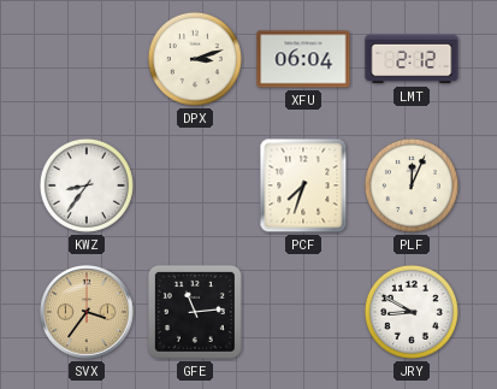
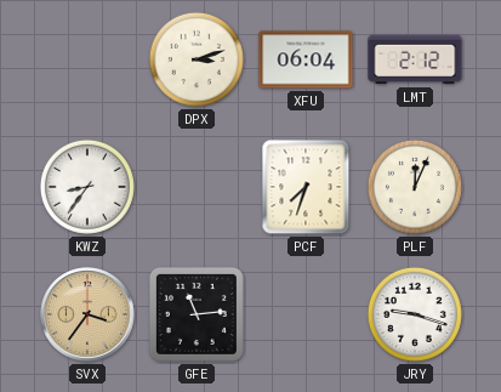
JRY: 8:50 -> 9:18
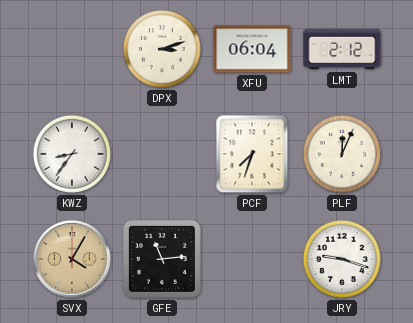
SVX: 3:36 -> 4:05
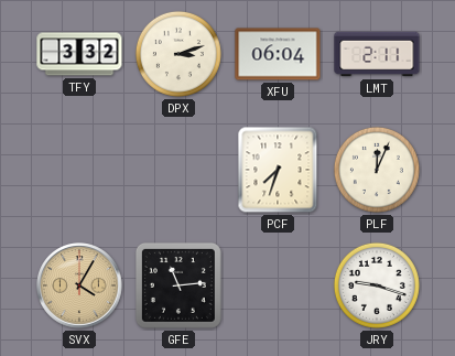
TFY: none -> 3:32
LMT: 2:12 -> 2:11
KWZ: 8:36 -> none
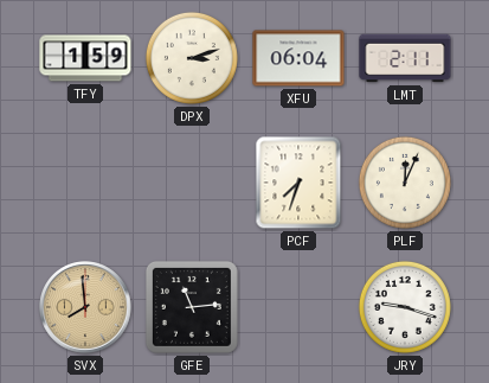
TFY: 3:32 -> 1:59
SVX: 4:05 -> 7:59
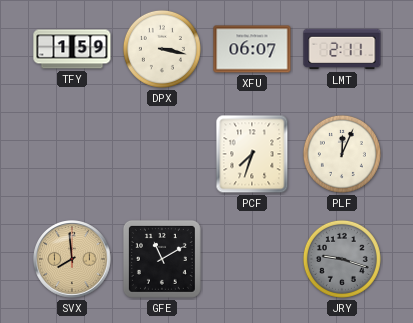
DPX: 3:12 -> 3:17
XFU: 06:04 -> 06:07
GFE: 11:14 -> 11:10
JRY dial: white -> grey
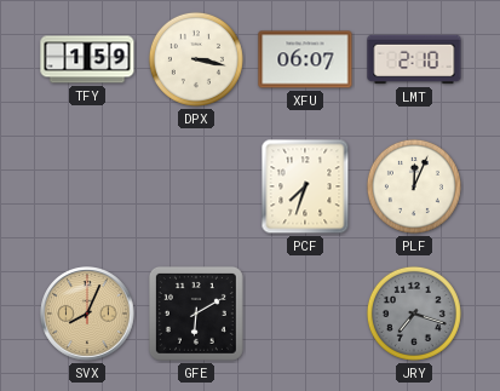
LMT: 2:11 -> 2:10
SVX: 7:59 -> 8:04
GFE: 11:10 -> 6:10
JRY: 9:18 -> 7:18
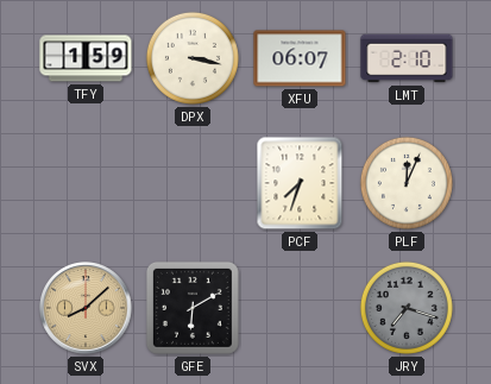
SVX: 8:04 -> 8:08
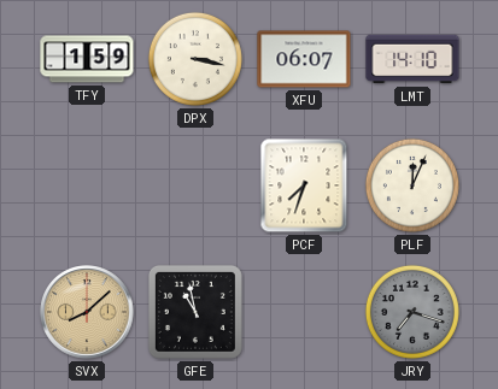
LMT: 2:10 -> 14:10
GFE: 6:10 -> 10:58
